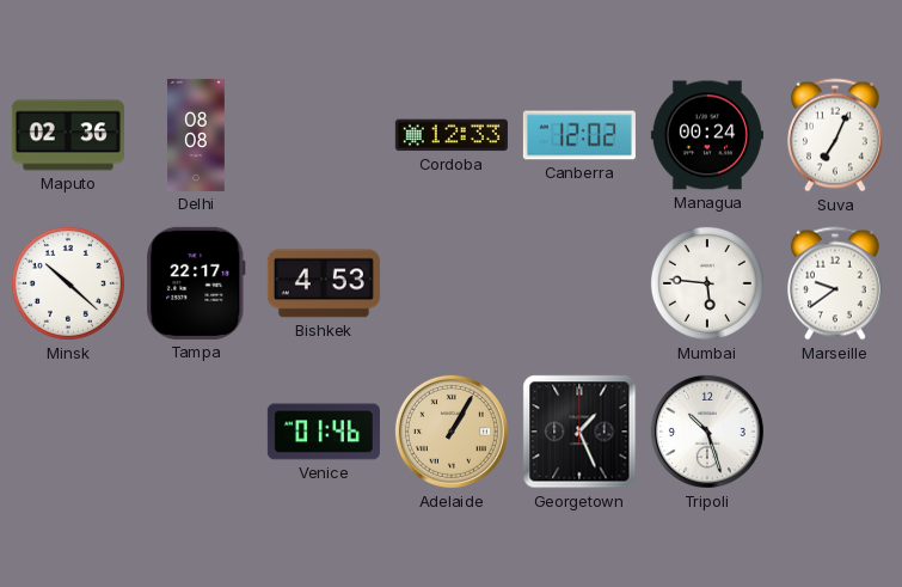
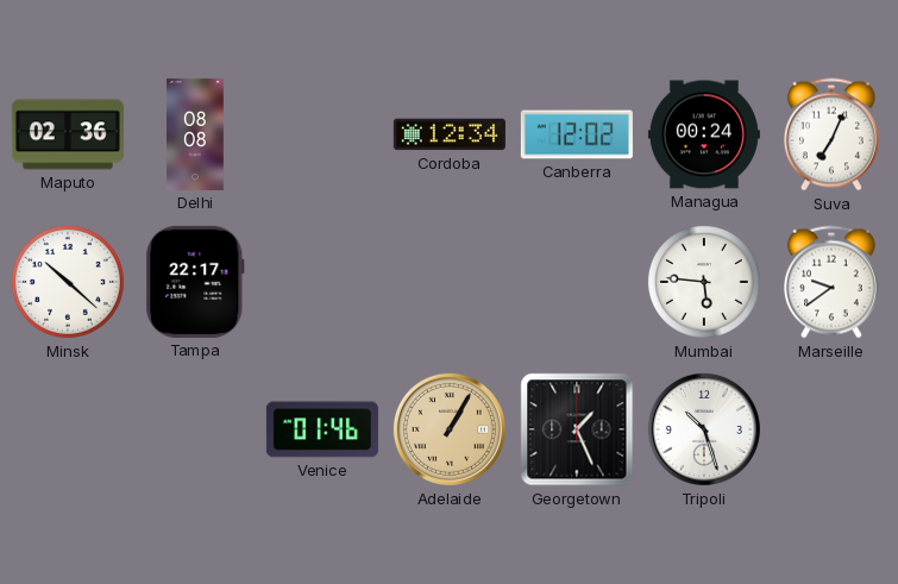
Cordoba: 12:33 -> 12:34
Bishkek: 4:53 -> none
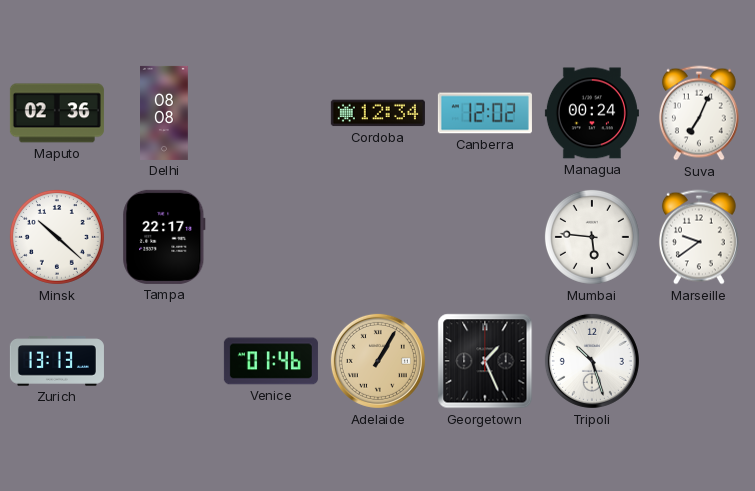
Zurich: none -> 13:13
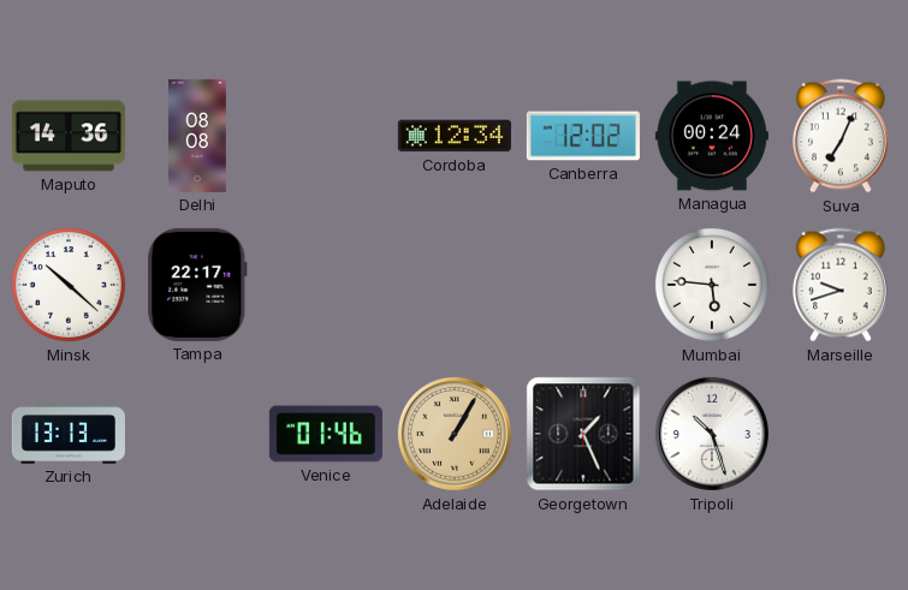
Maputo: 02:36 -> 14:36
Marseille: 9:39 -> 9:42
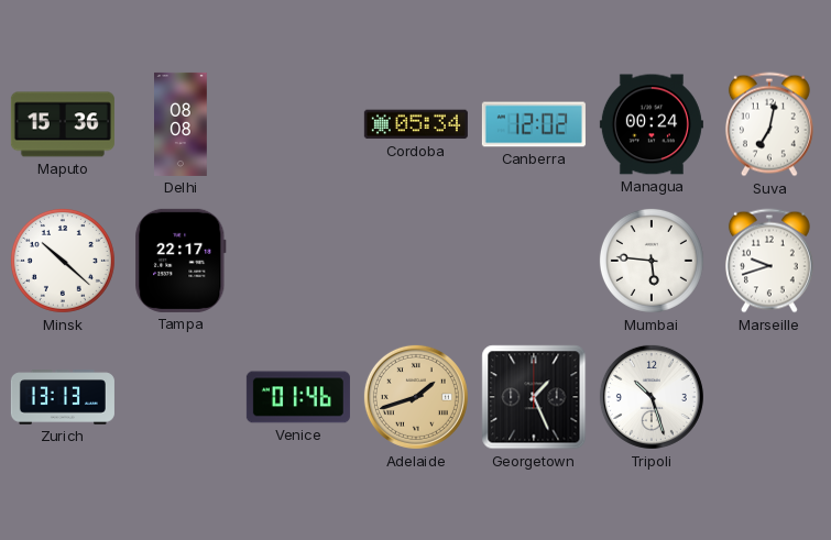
Maputo: 14:36 -> 15:36
Cordoba: 12:34 -> 05:34
Suva: 7:04 -> 7:02
Adelaide: 1:05 -> 1:42
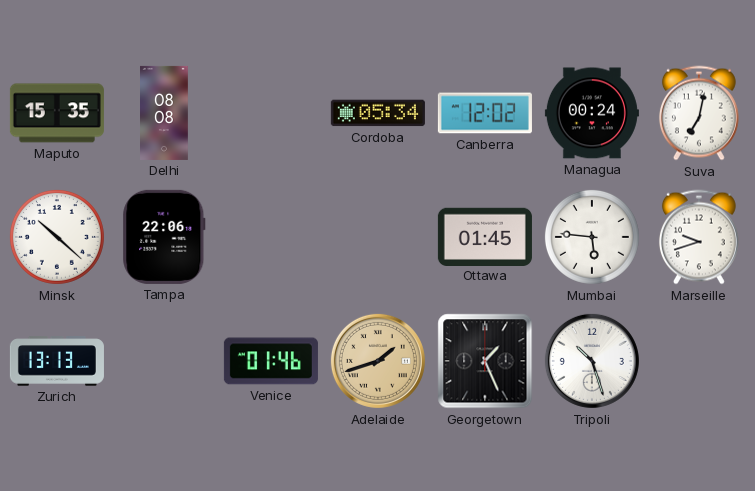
Maputo: 15:36 -> 15:35
Tampa: 22:17 -> 22:06
Ottawa: none -> 01:45
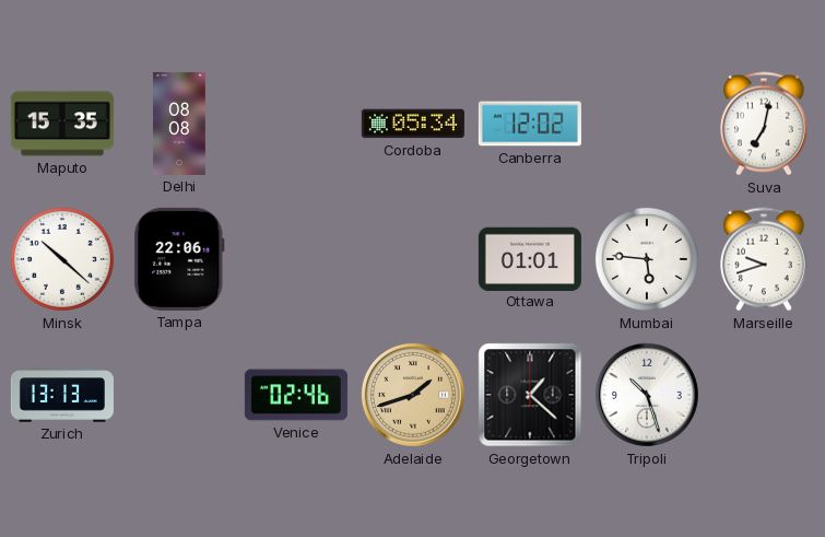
Managua: 00:24 -> none
Ottawa: 01:45 -> 01:01
Venice: 01:46 -> 02:46
Georgetown: 1:26 -> 1:22
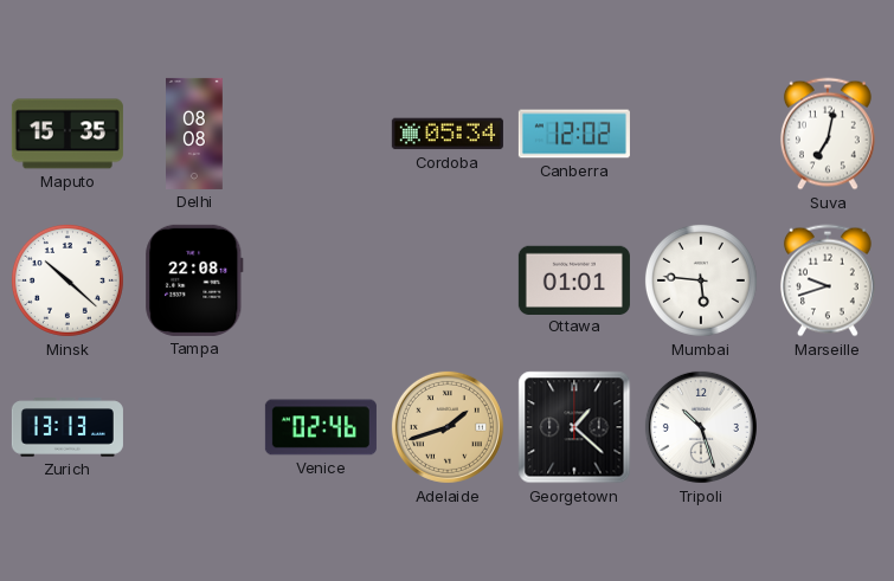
Tampa: 22:06 -> 22:08
